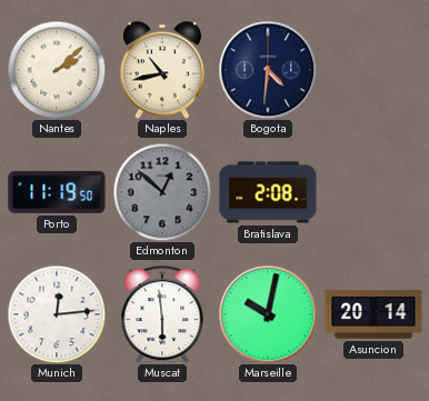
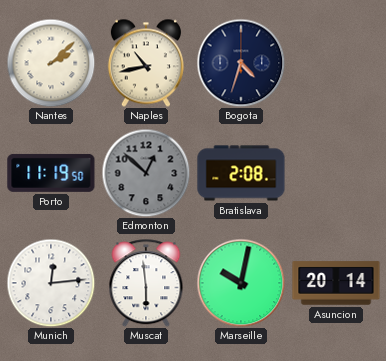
Bogota: 4:31 -> 4:33
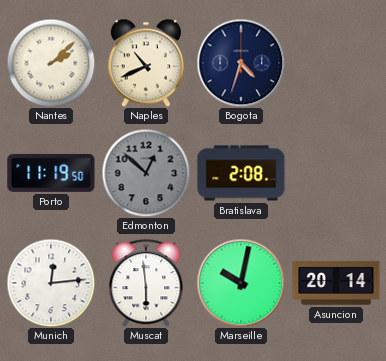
Naples: 10:43 -> 10:41
